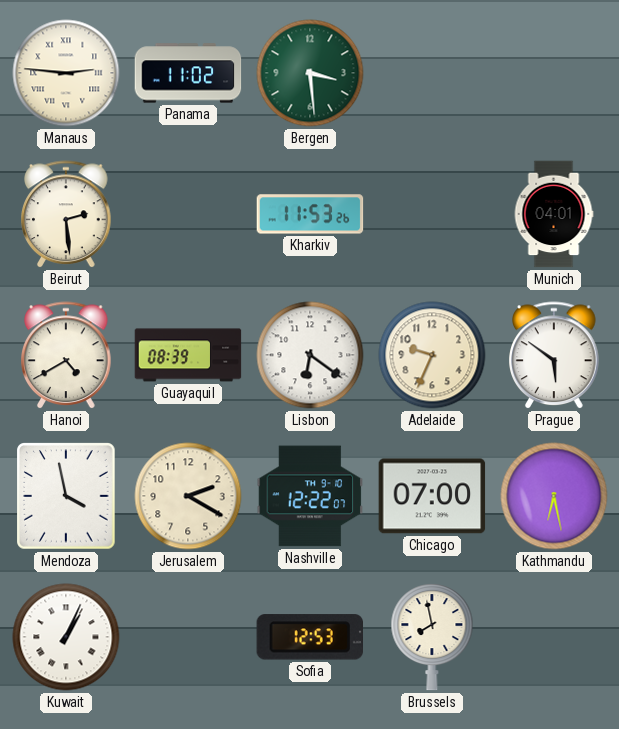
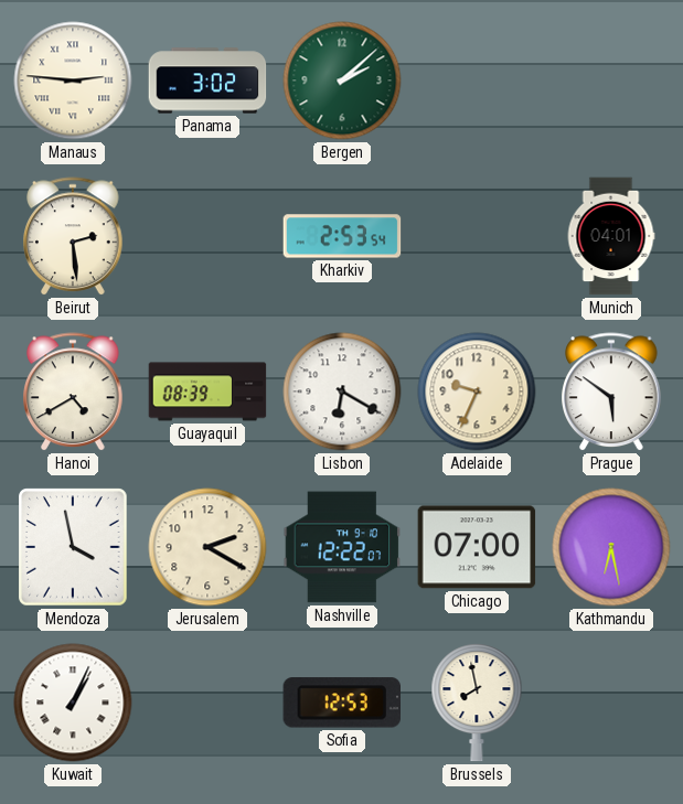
Panama: 11:02 -> 3:02
Bergen: 3:29 -> 2:08
Kharkiv: 11:53 -> 2:53
Lisbon: 6:21 -> 6:20
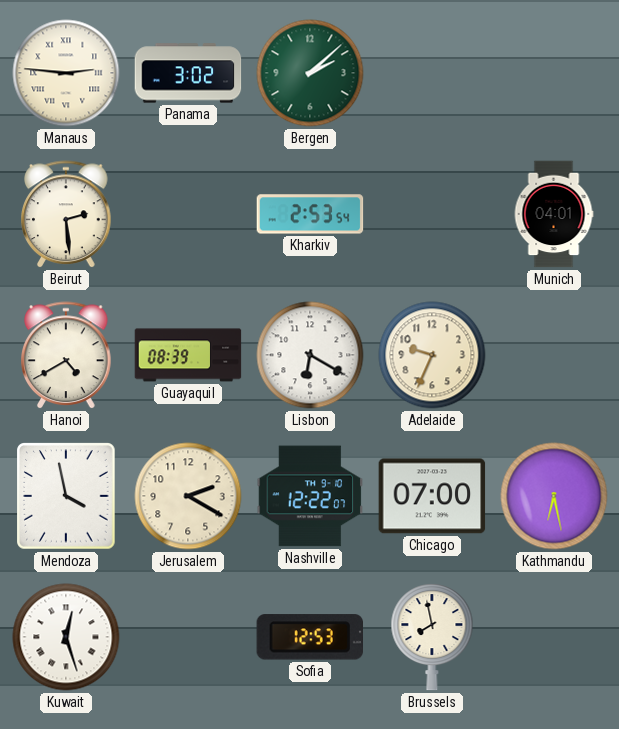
Prague: 5:51 -> none
Kuwait: 1:04 -> 12:27
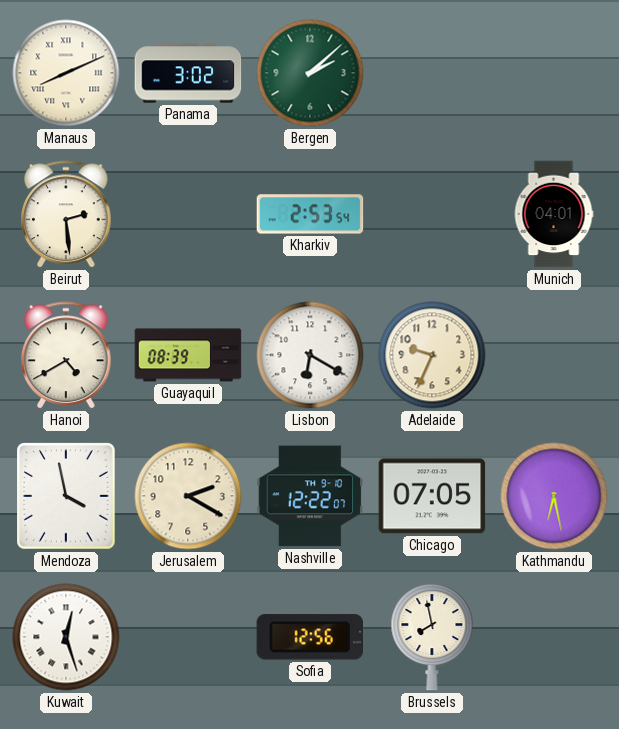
Manaus: 2:46 -> 8:11
Chicago: 07:00 -> 07:05
Sofia: 12:53 -> 12:56
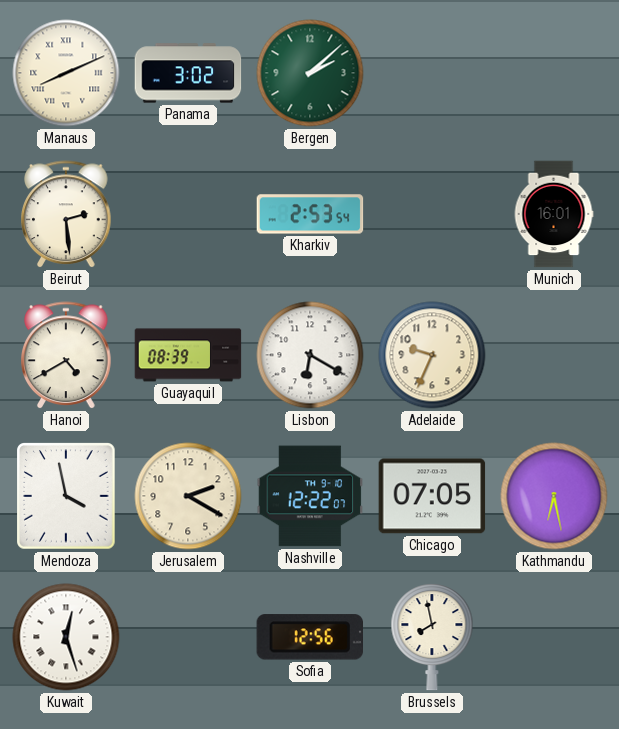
Munich: 04:01 -> 16:01
